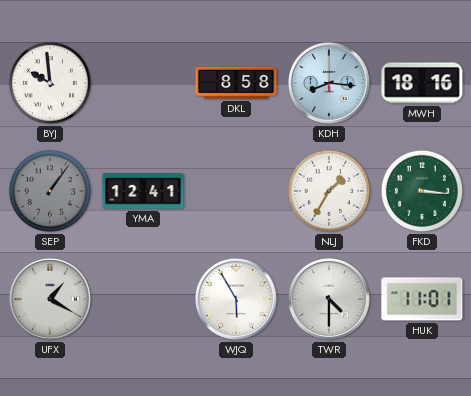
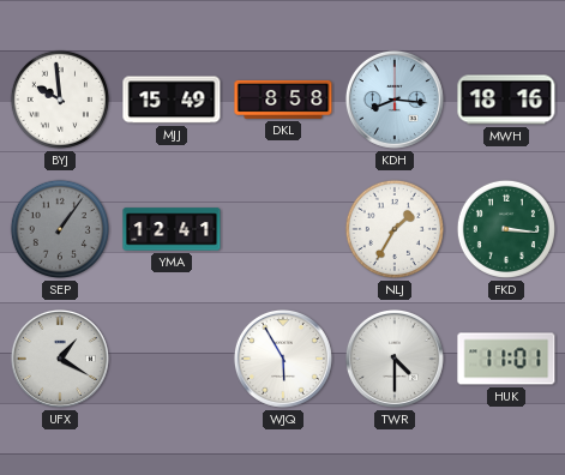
MJJ: none -> 15:49
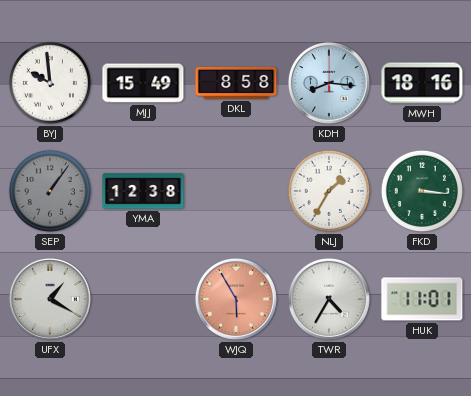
YMA: 12:41 -> 12:38
WJQ dial: white -> salmon
TWR: 4:30 -> 4:35
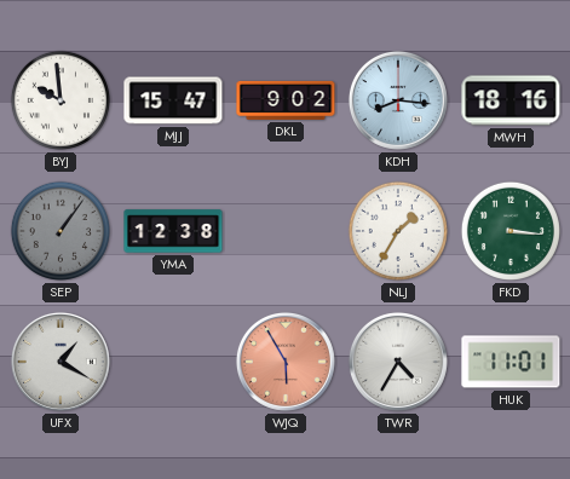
MJJ: 15:49 -> 15:47
DKL: 8:58 -> 9:02
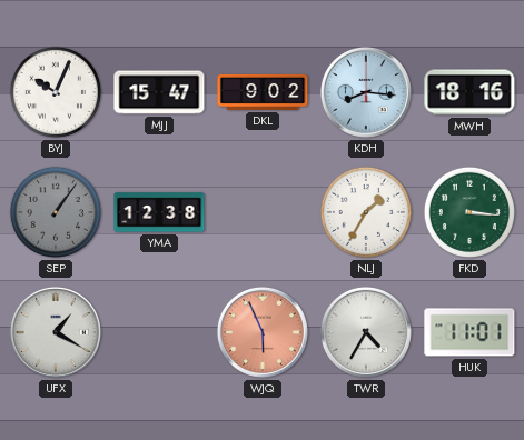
BYJ: 9:59 -> 10:04
WJQ: 5:55 -> 5:56
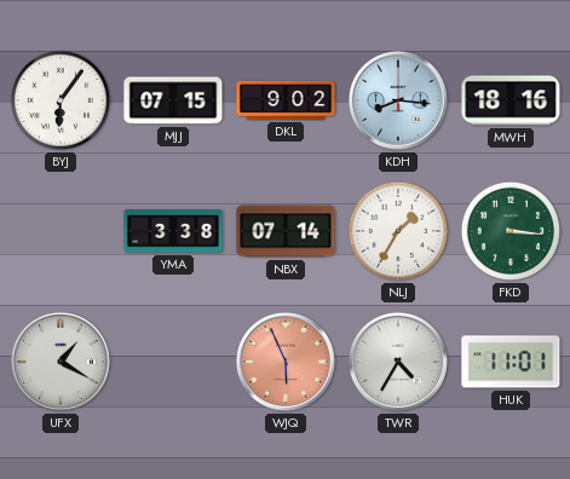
BYJ: 10:04 -> 6:06
MJJ: 15:47 -> 07:15
SEP: 1:06 -> none
YMA: 12:38 -> 3:38
NBX: none -> 07:14
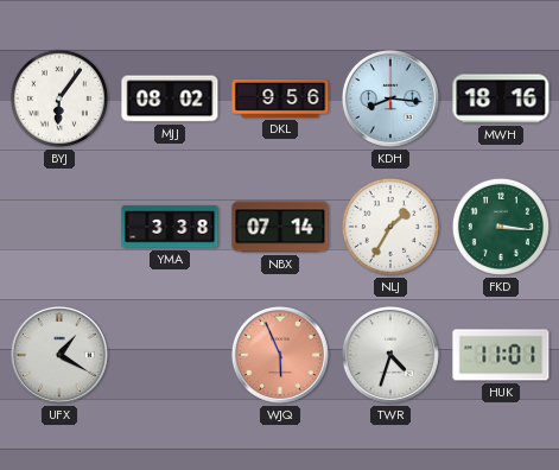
MJJ: 07:15 -> 08:02
DKL: 9:02 -> 9:56
TWR: 4:35 -> 4:33
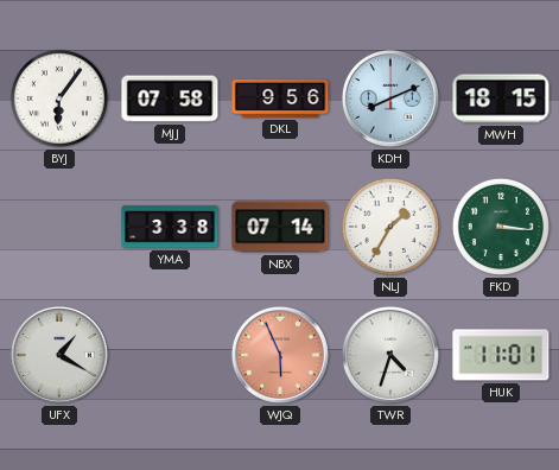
MJJ: 08:02 -> 07:58
KDH: 8:16 -> 8:11
MWH: 18:16 -> 18:15
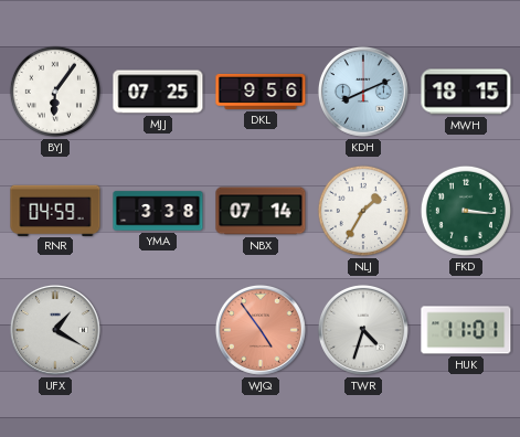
MJJ: 07:58 -> 07:25
RNR: none -> 04:59
WJQ: 5:56 -> 4:54
